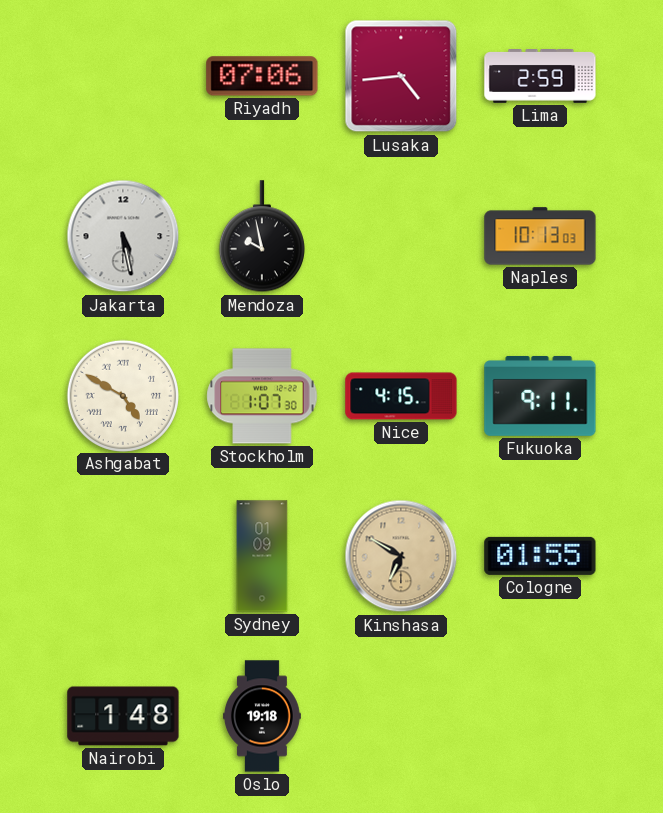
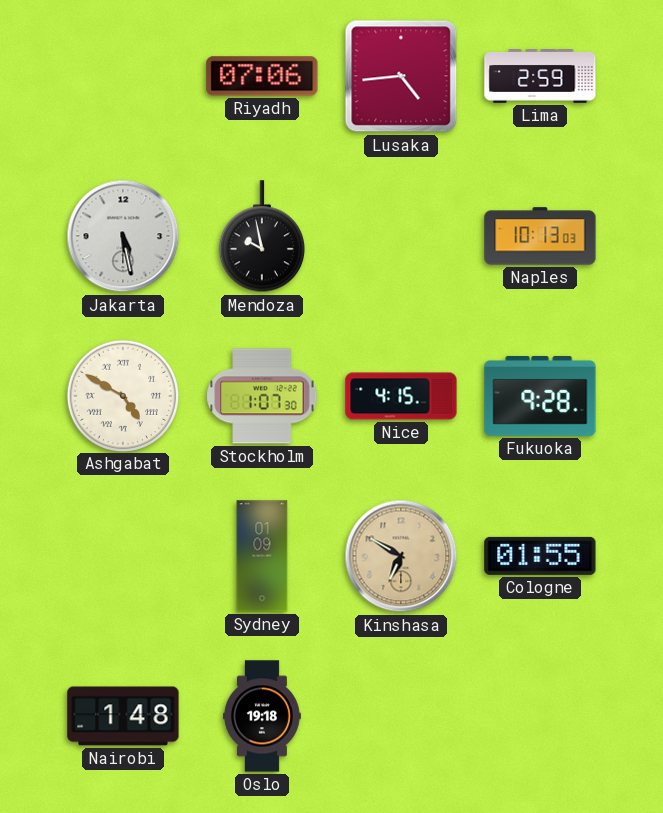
Fukuoka: 9:11 -> 9:28
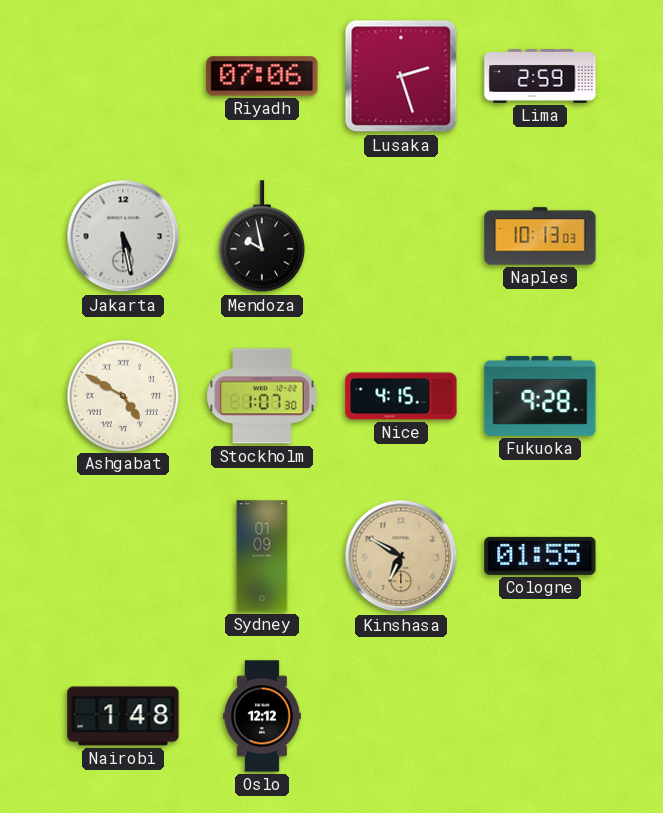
Lusaka: 4:44 -> 2:27
Oslo: 19:18 -> 12:12
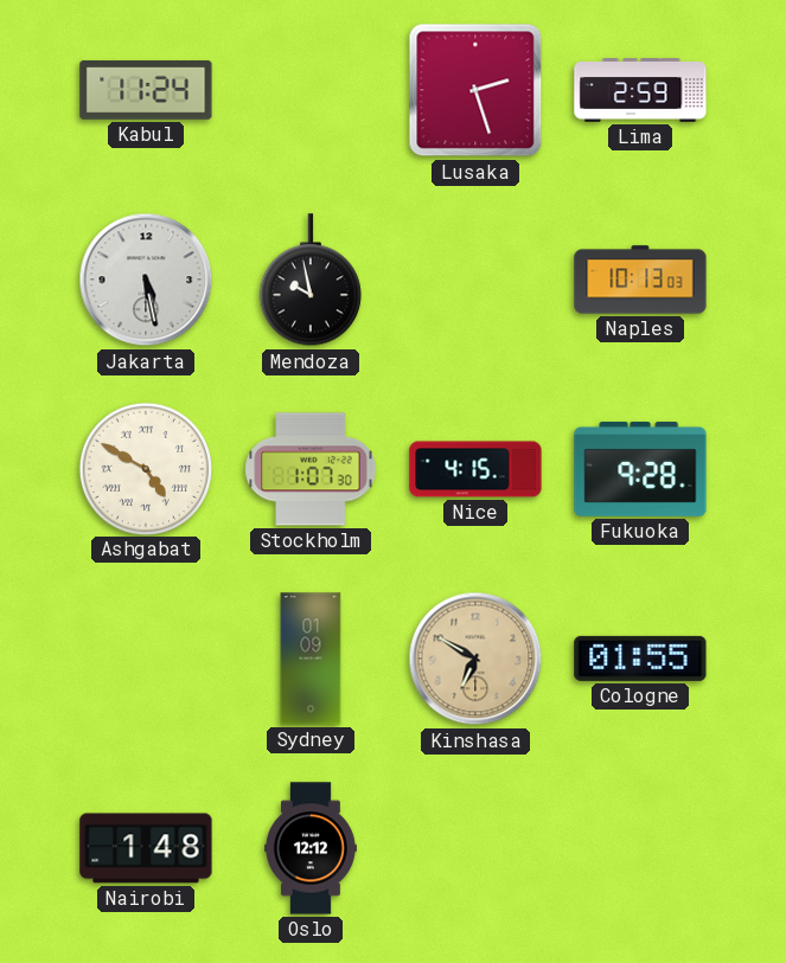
Kabul: none -> 11:24
Riyadh: 07:06 -> none
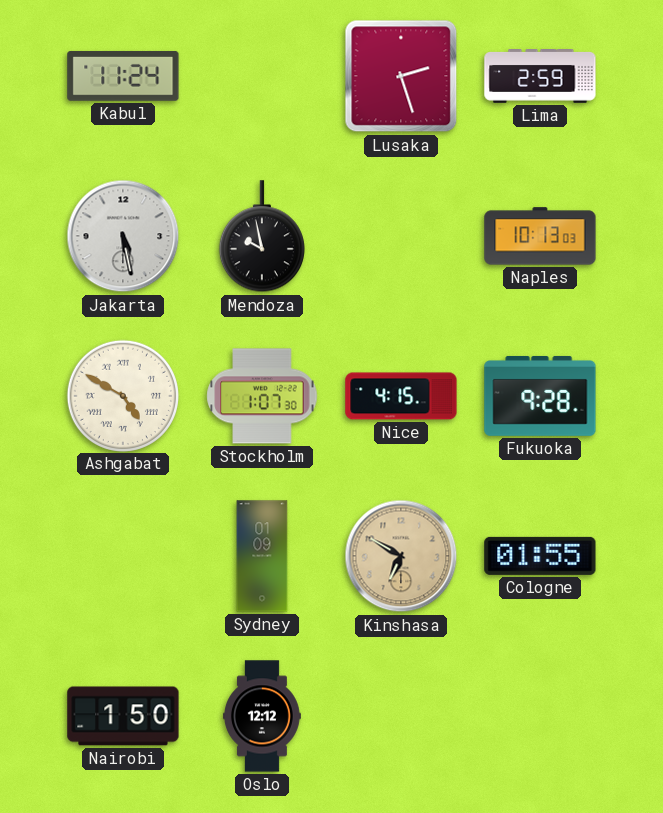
Nairobi: 1:48 -> 1:50
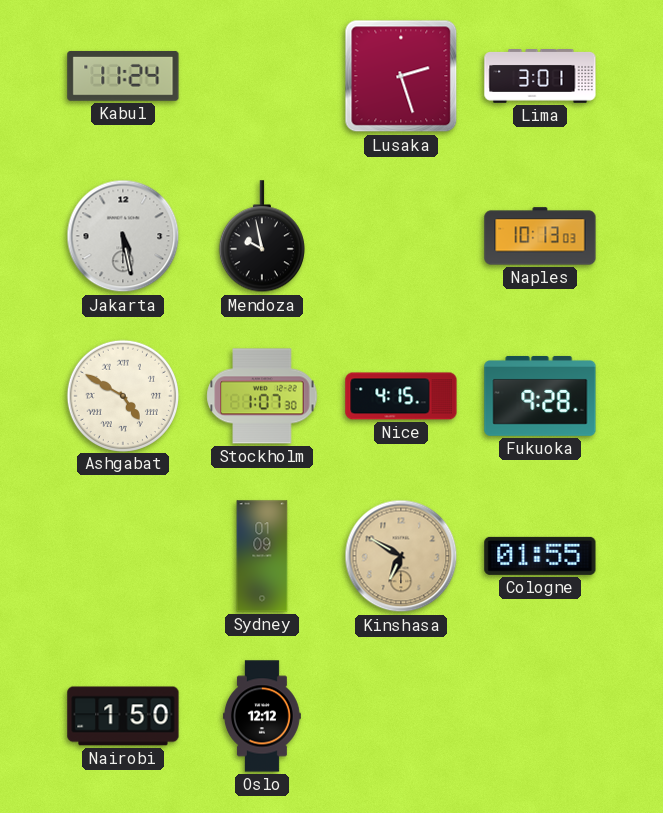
Lima: 2:59 -> 3:01
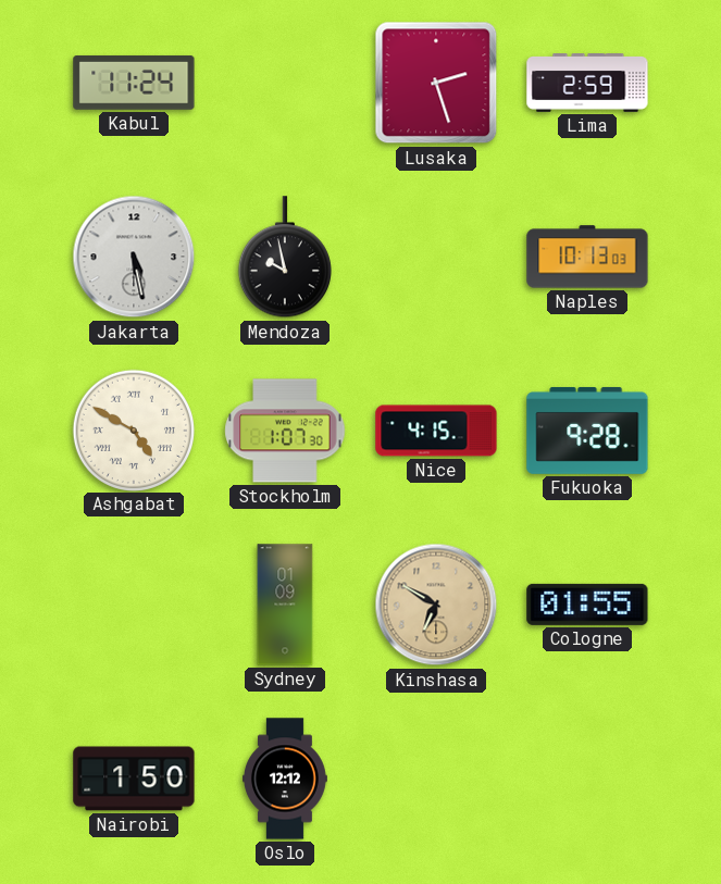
Lima: 3:01 -> 2:59
